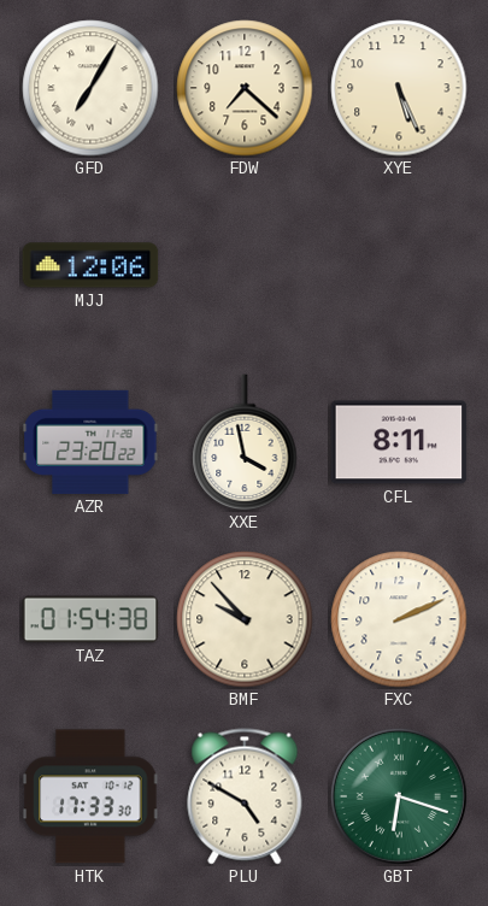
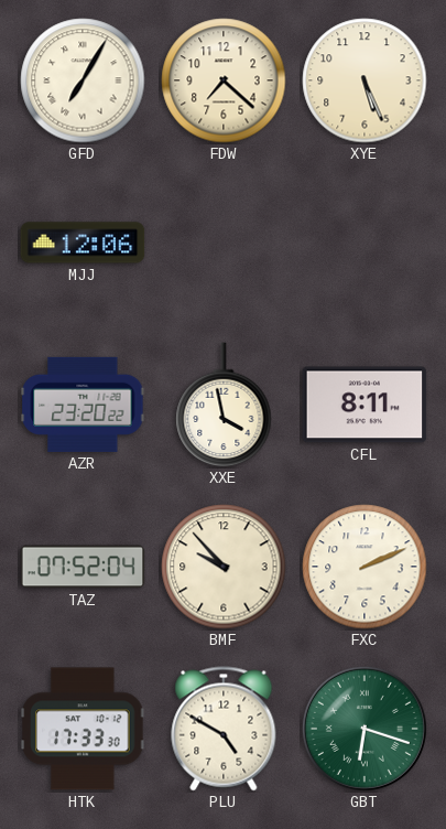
TAZ: 01:54 -> 07:52
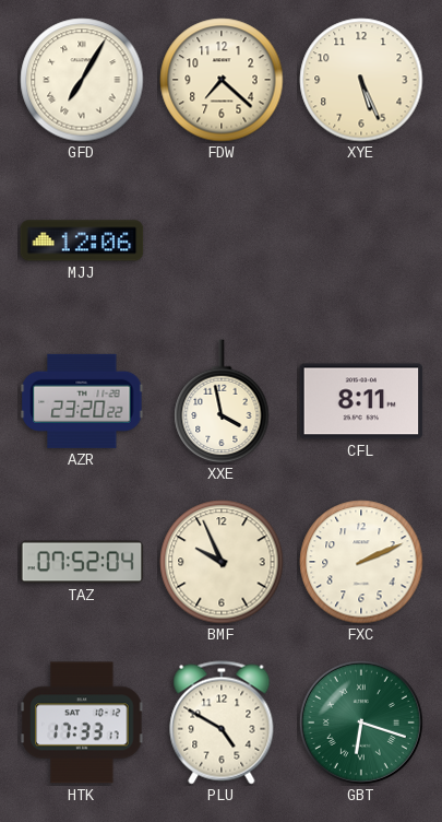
BMF: 9:53 -> 9:56
HTK: 17:33:30 -> 17:33:17
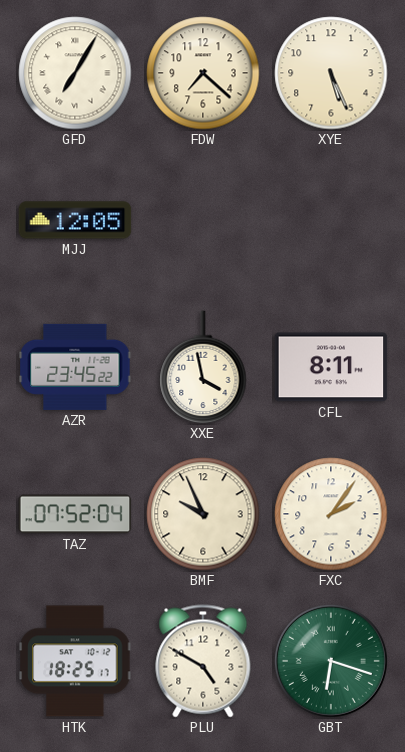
MJJ: 12:06 -> 12:05
AZR: 23:20 -> 23:45
FXC: 2:11 -> 2:06
HTK: 17:33 -> 18:25
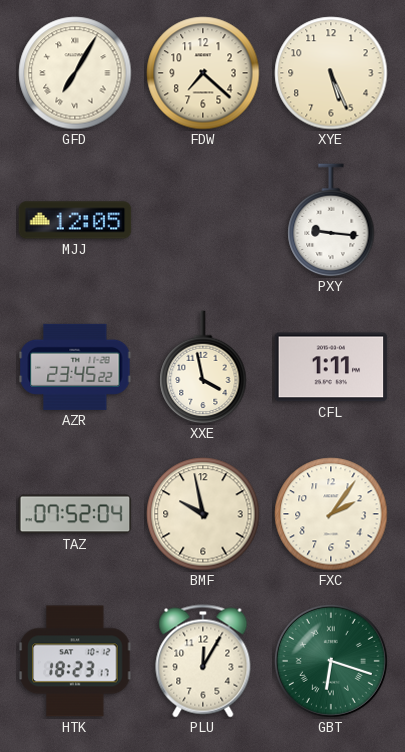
PXY: none -> 9:16
CFL: 8:11 -> 1:11
BMF: 9:56 -> 9:58
HTK: 18:25 -> 18:23
PLU: 4:50 -> 12:05
